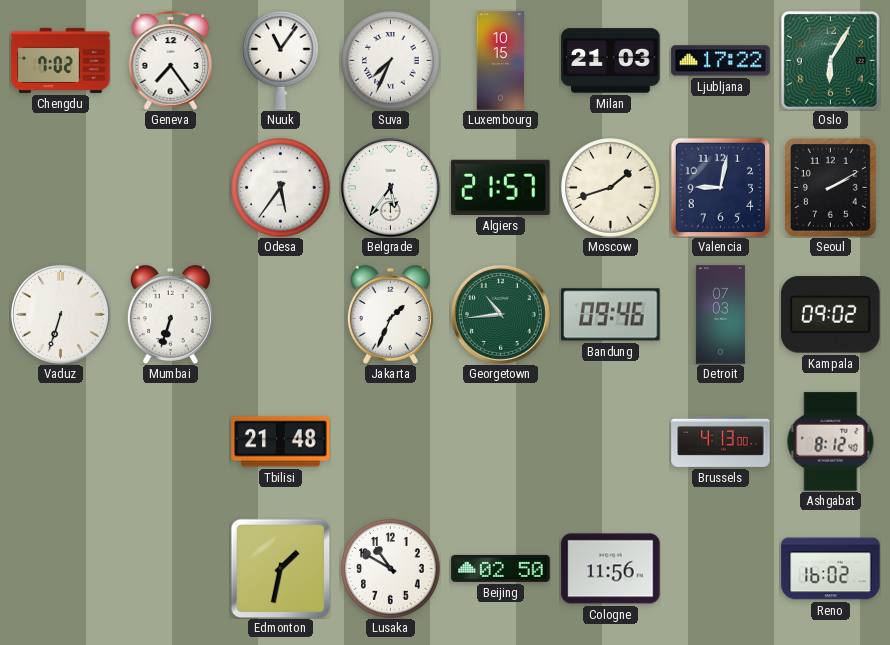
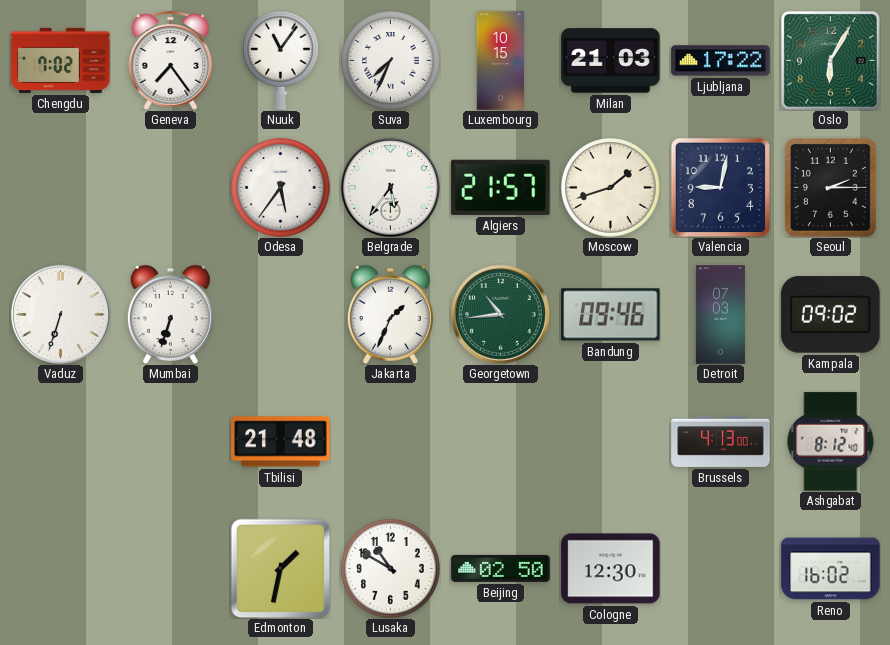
Seoul: 2:10 -> 2:15
Cologne: 11:56 -> 12:30
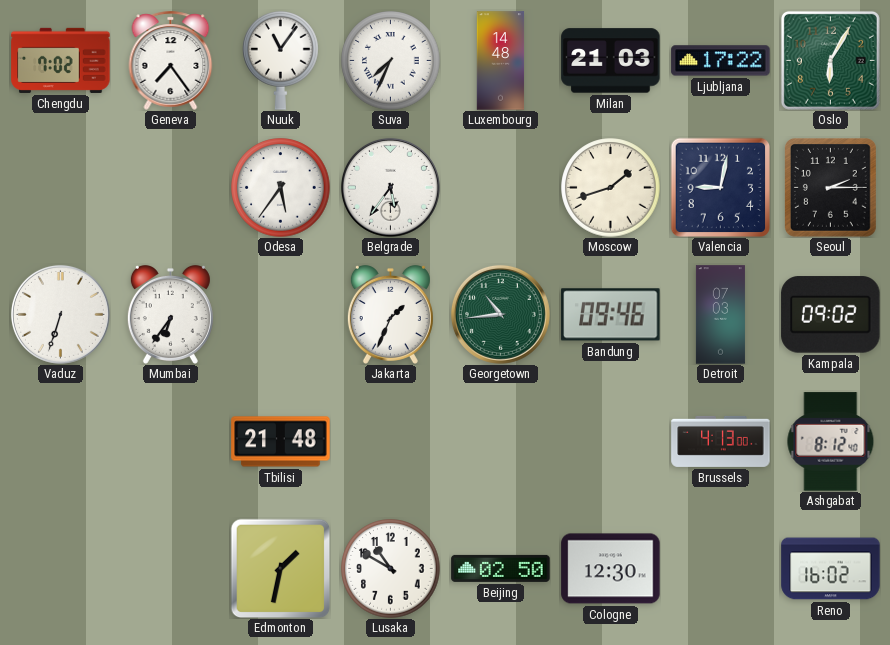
Luxembourg: 10:15 -> 14:48
Algiers: 21:57 -> none
Mumbai: 6:33 -> 6:36
